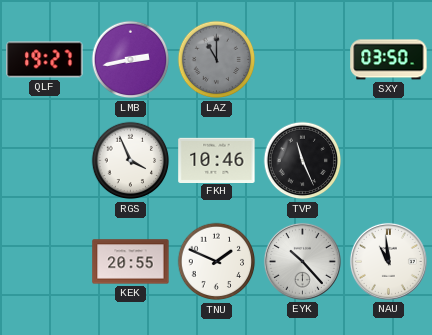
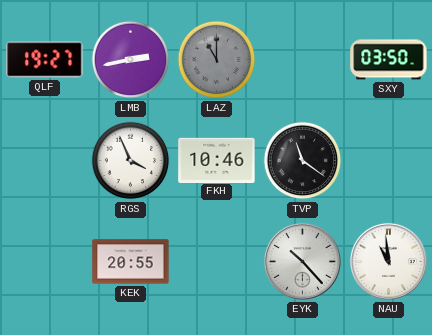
TVP: 11:26 -> 11:21
TNU: 1:49 -> none
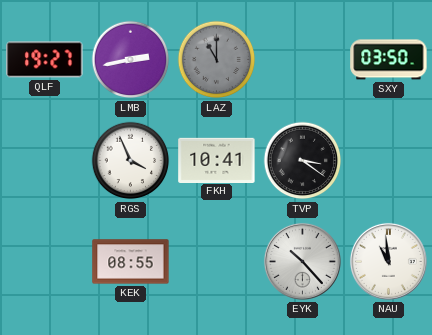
FKH: 10:46 -> 10:41
TVP: 11:21 -> 3:21
KEK: 20:55 -> 08:55
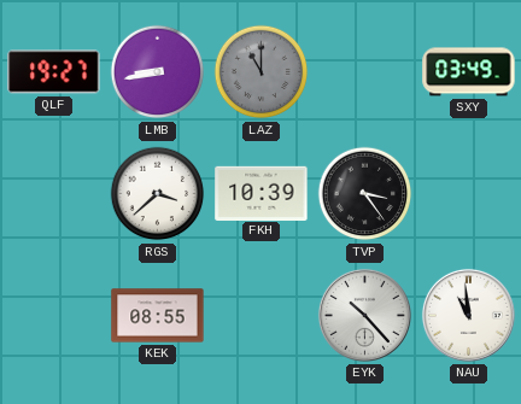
LMB: 2:43 -> 8:43
SXY: 03:50 -> 03:49
RGS: 3:56 -> 3:38
FKH: 10:41 -> 10:39
TVP: 3:21 -> 3:24
